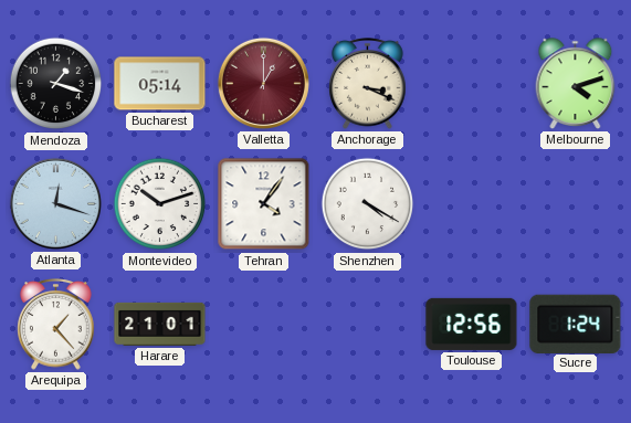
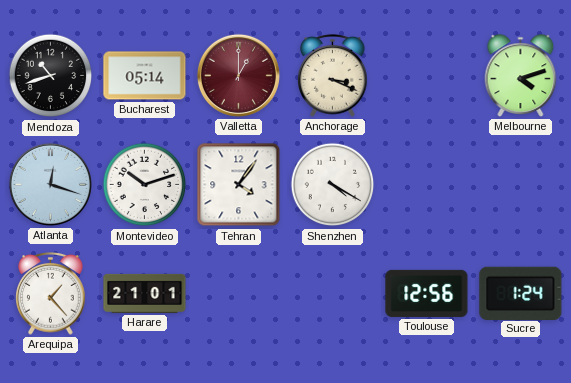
Mendoza: 1:18 -> 10:42
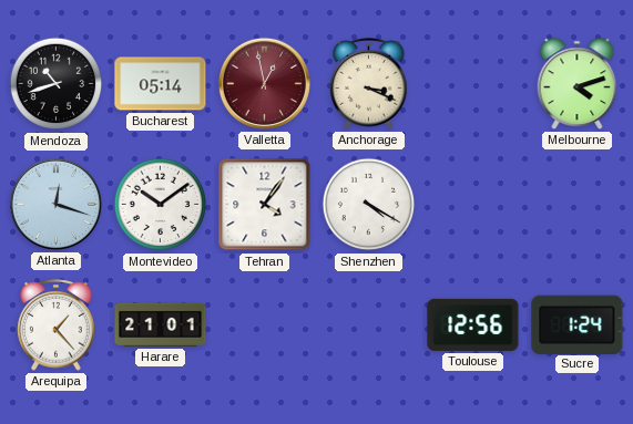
Valletta: 1:00 -> 12:58
Montevideo: 10:12 -> 10:09
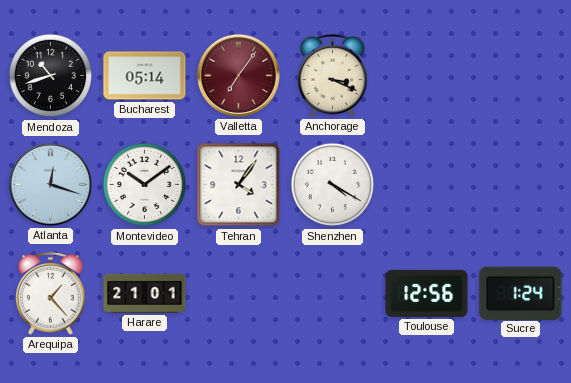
Valletta: 12:58 -> 7:06
Melbourne: 4:12 -> none
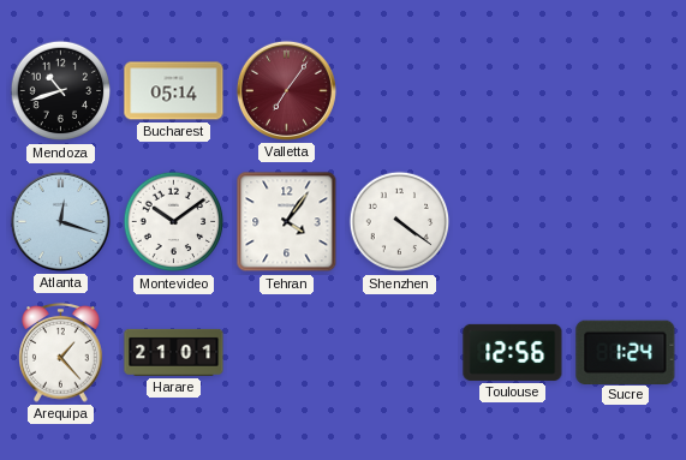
Anchorage: 3:19 -> none
Shenzhen: 4:20 -> 4:21
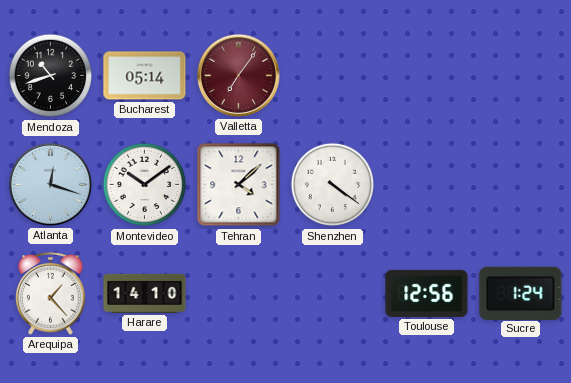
Tehran: 4:06 -> 4:08
Harare: 21:01 -> 14:10
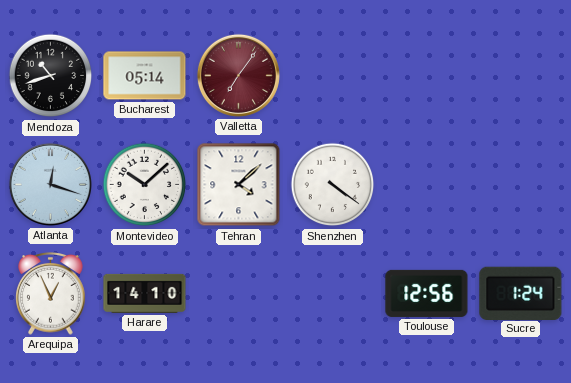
Montevideo: 10:09 -> 10:08
Arequipa: 1:23 -> 12:56
